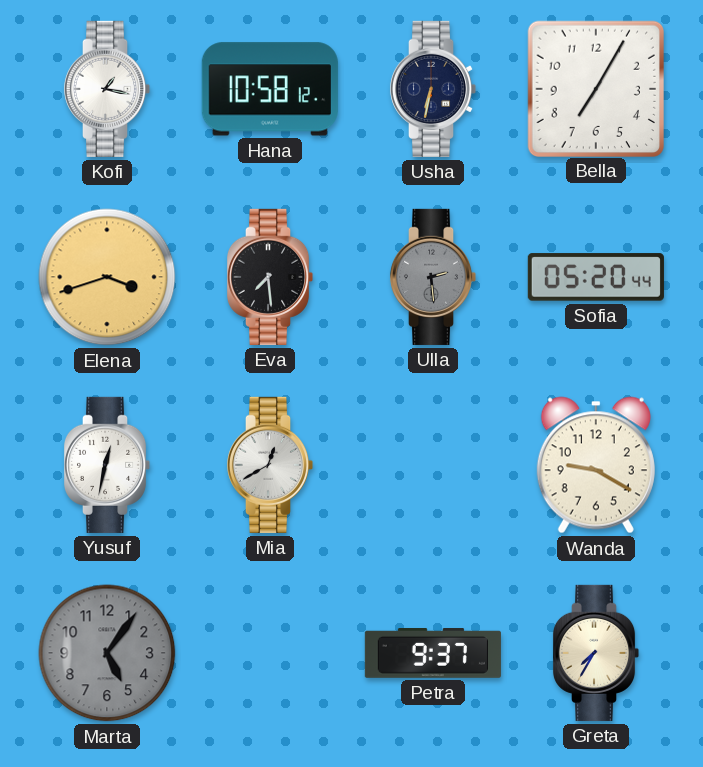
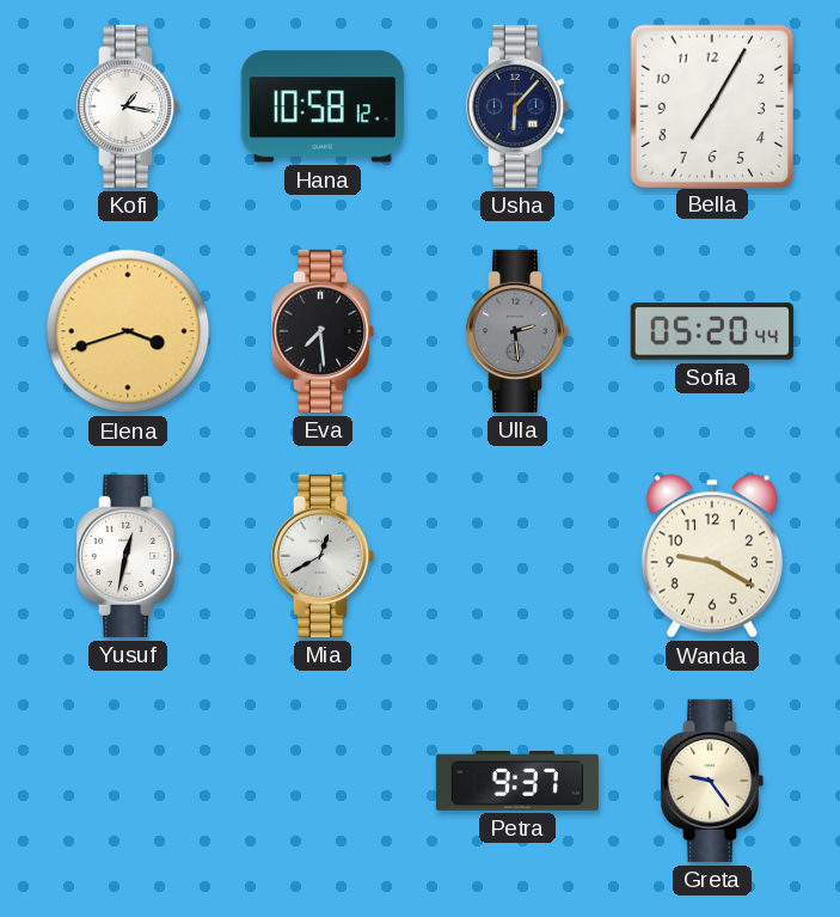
Usha: 6:32 -> 6:07
Marta: 5:06 -> none
Greta: 7:35 -> 9:24
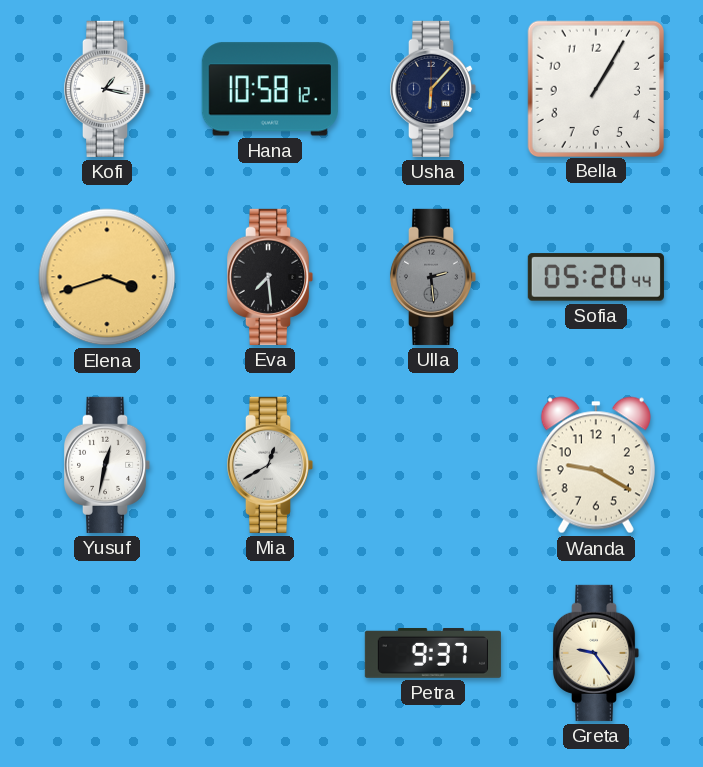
Bella: 7:05 -> 1:05
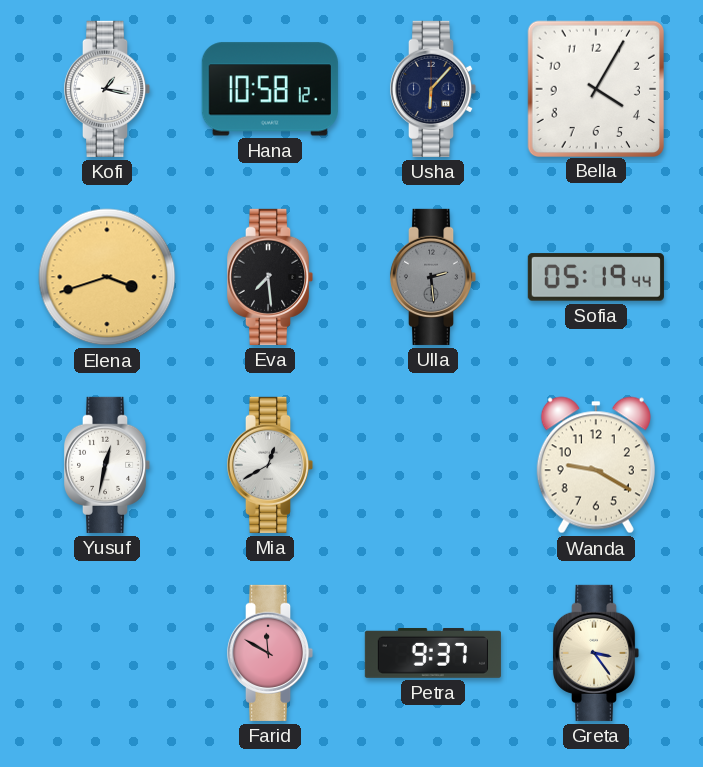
Bella: 1:05 -> 4:05
Sofia: 05:20 -> 05:19
Farid: none -> 11:50
Greta: 9:24 -> 3:24
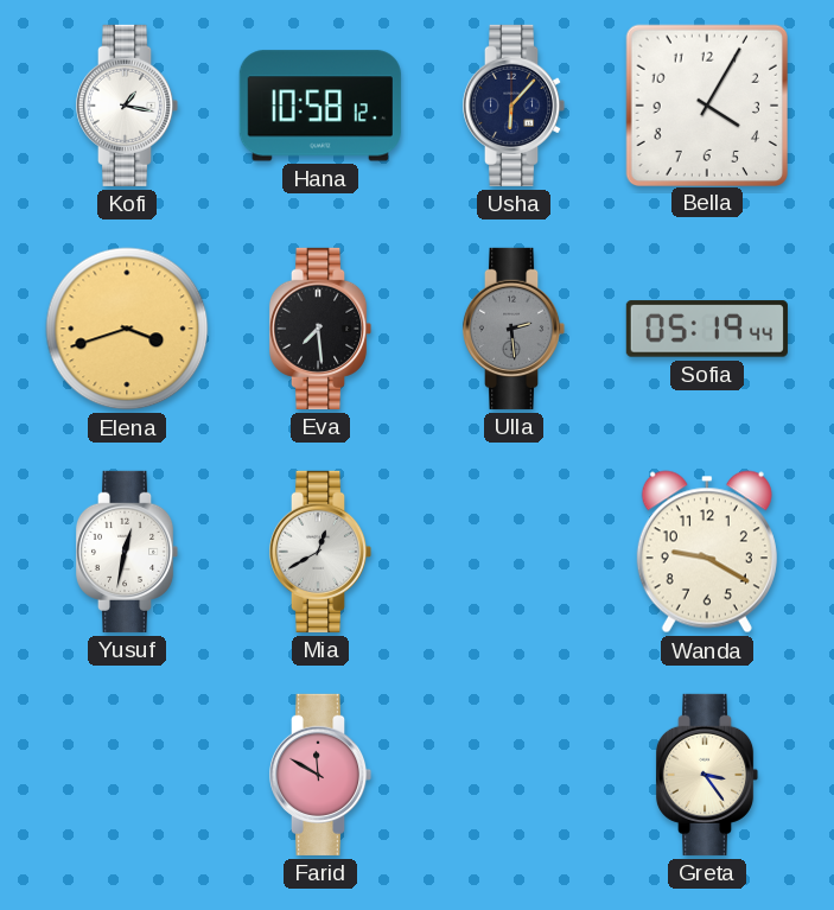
Petra: 9:37 -> none
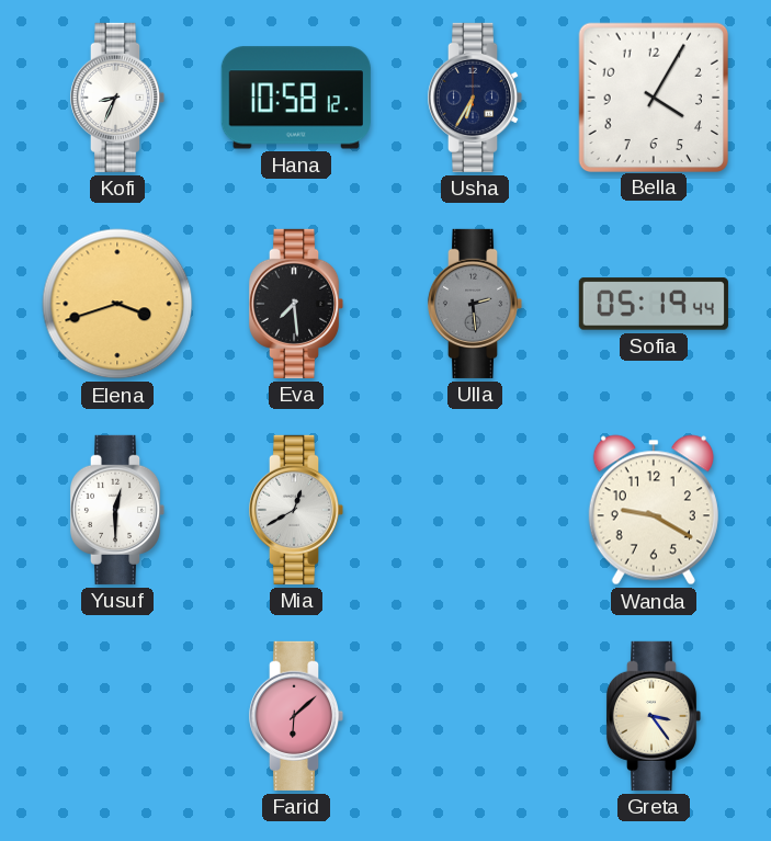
Kofi: 1:17 -> 8:34
Usha: 6:07 -> 6:35
Yusuf: 12:32 -> 12:30
Farid: 11:50 -> 6:08
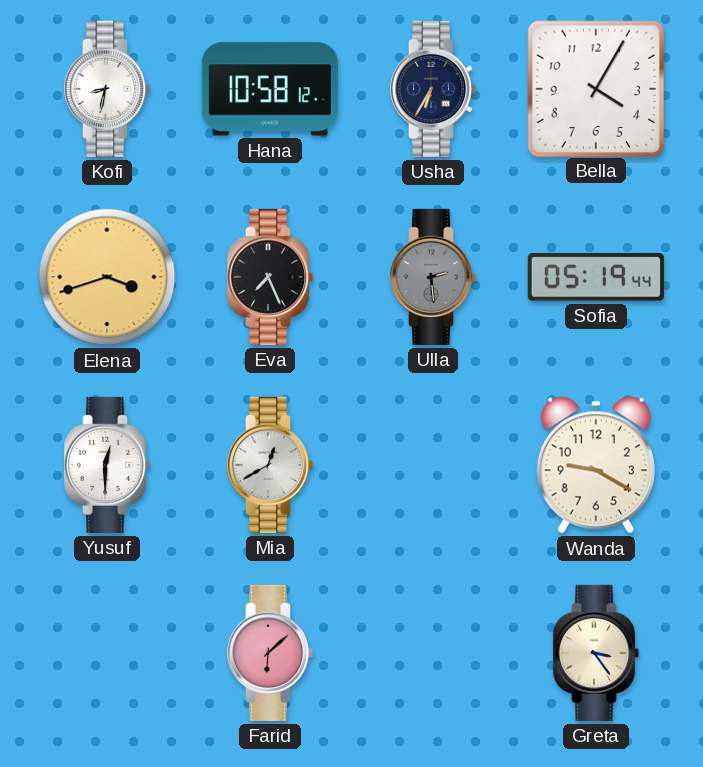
Kofi: 8:34 -> 8:32
Eva: 7:29 -> 7:26
